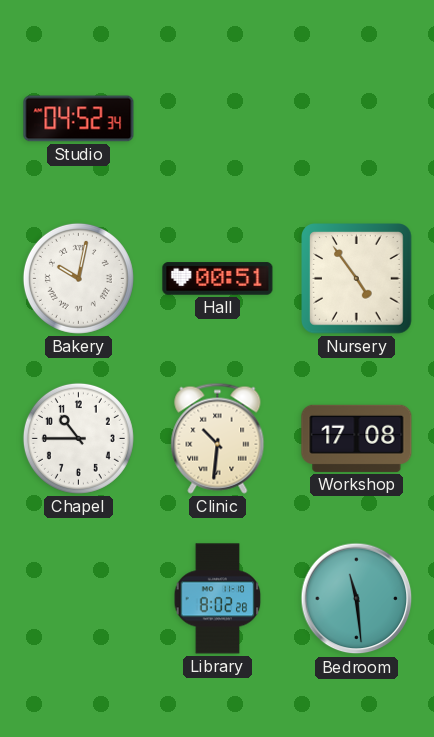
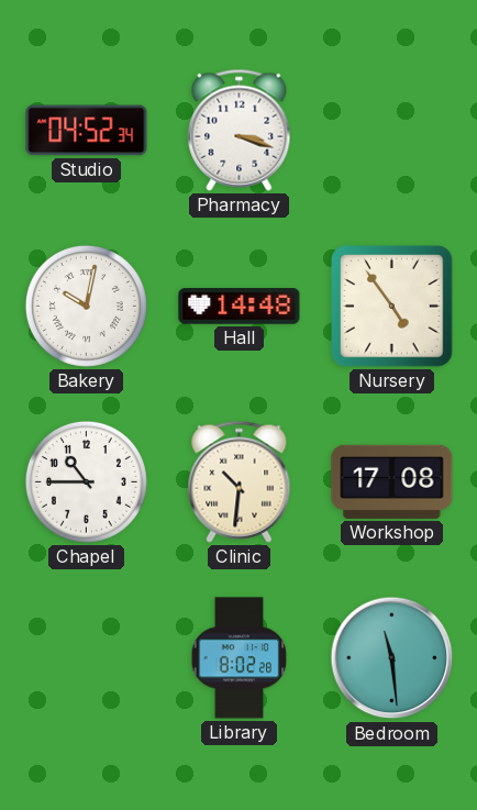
Pharmacy: none -> 3:18
Hall: 00:51 -> 14:48
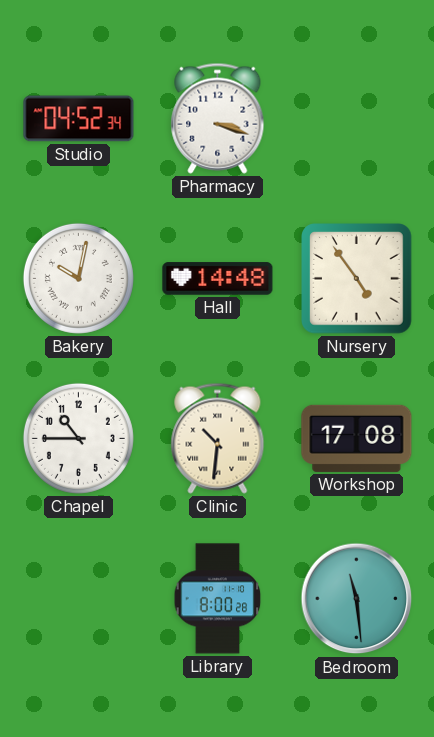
Library: 8:02 -> 8:00
